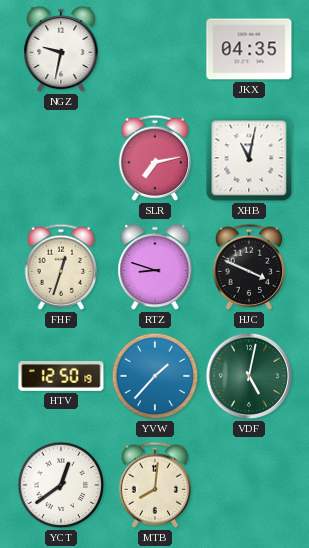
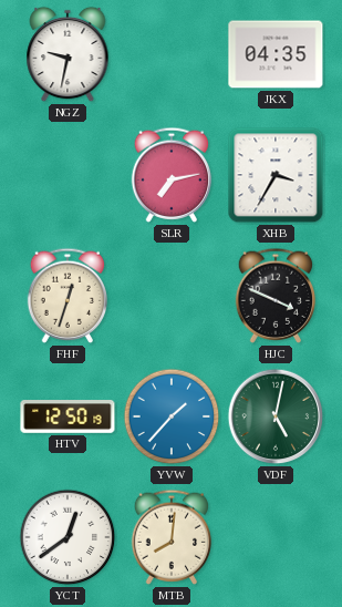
XHB: 11:02 -> 3:35
RTZ: 8:48 -> none
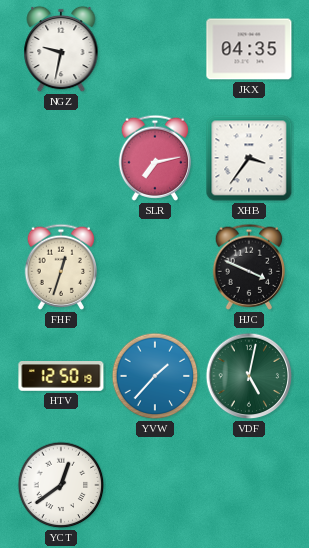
XHB: 3:35 -> 3:36
MTB: 8:01 -> none
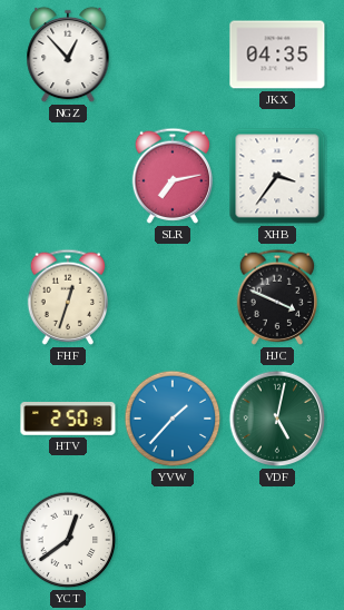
NGZ: 9:32 -> 12:53
HTV: 12:50 -> 2:50
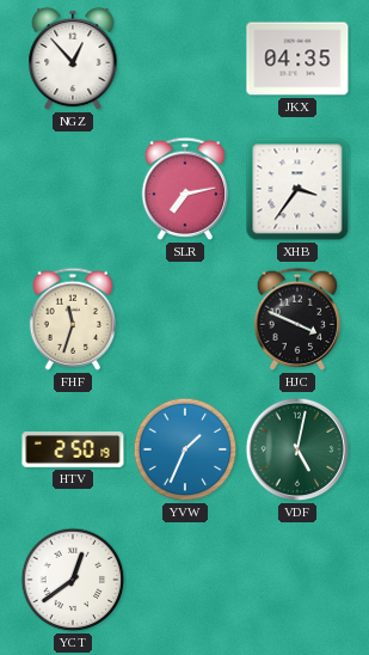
FHF: 12:33 -> 11:33
YVW: 1:37 -> 1:34
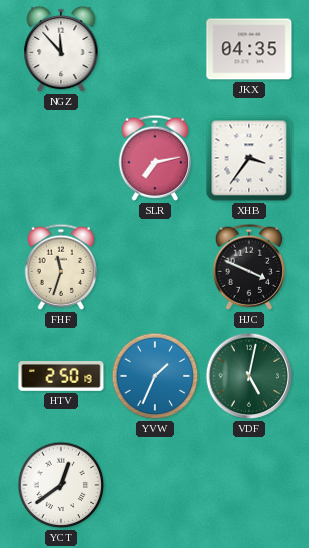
NGZ: 12:53 -> 11:53
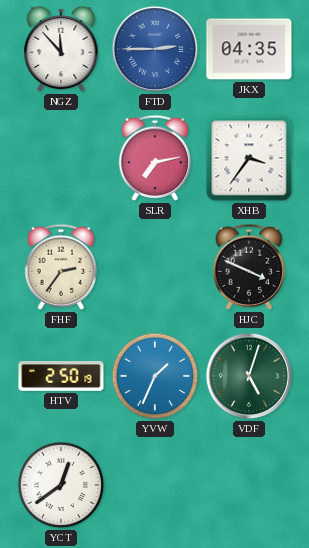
FTD: none -> 2:45
FHF: 11:33 -> 2:36
VDF: 5:02 -> 5:03
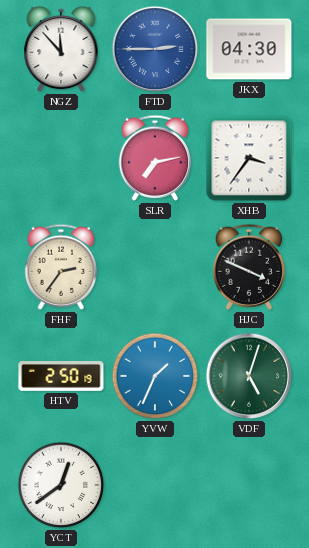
JKX: 04:35 -> 04:30
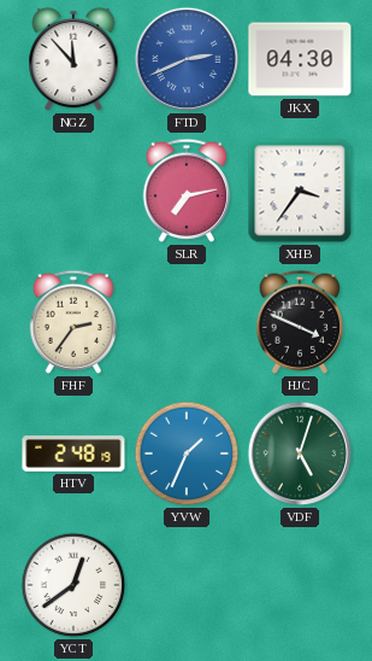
FTD: 2:45 -> 2:41
HTV: 2:50 -> 2:48
